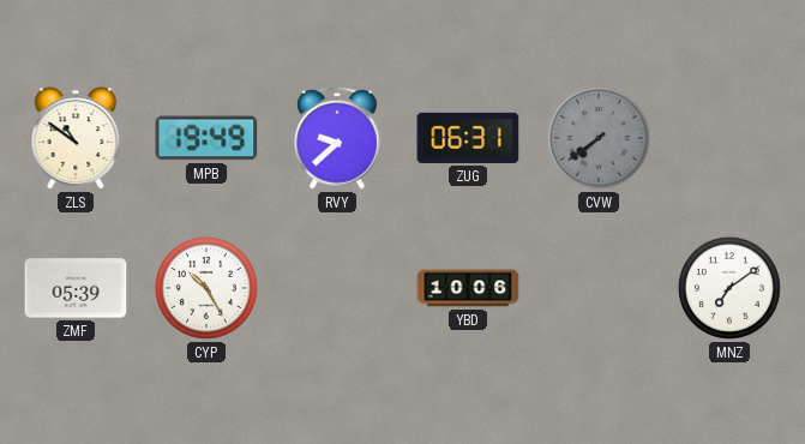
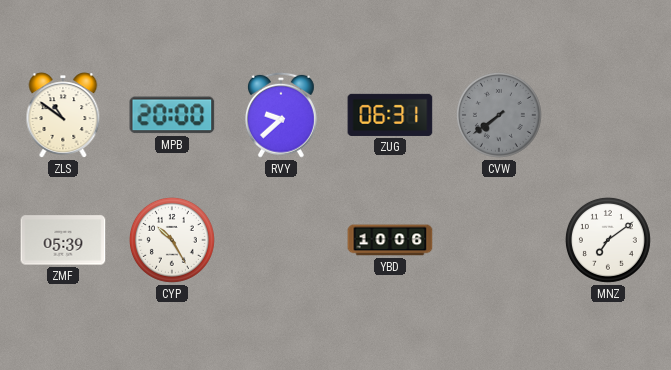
MPB: 19:49 -> 20:00
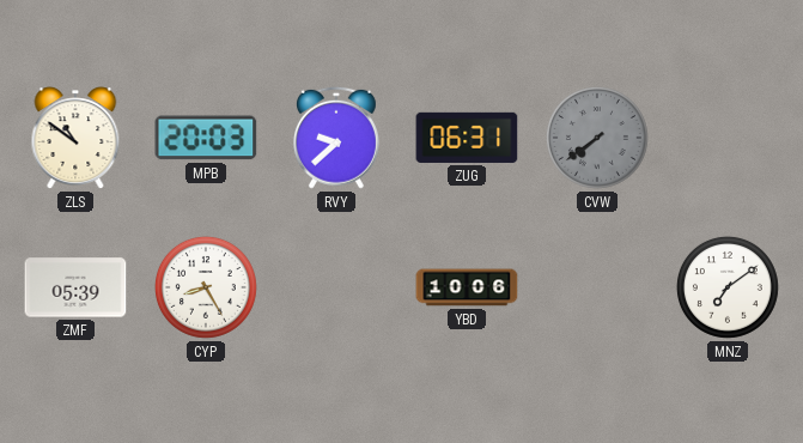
MPB: 20:00 -> 20:03
CYP: 10:25 -> 8:25
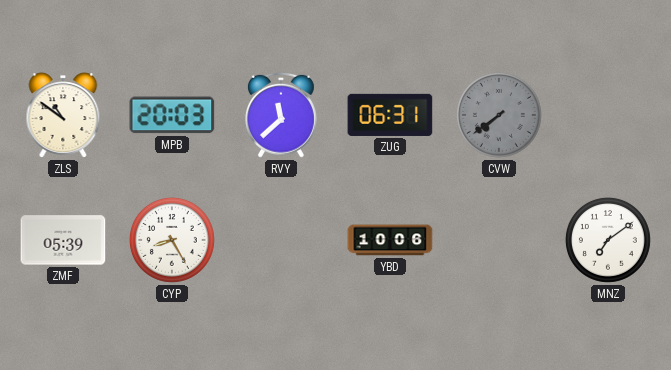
RVY: 9:38 -> 11:38
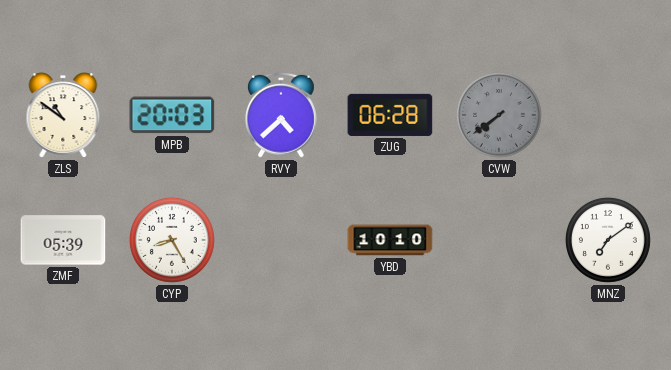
RVY: 11:38 -> 4:38
ZUG: 06:31 -> 06:28
YBD: 10:06 -> 10:10
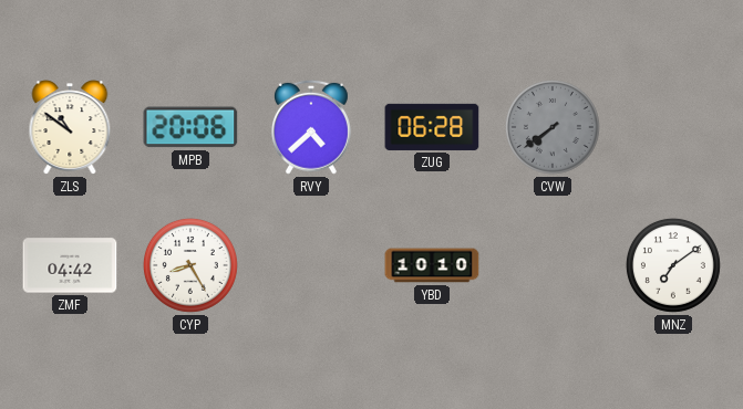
MPB: 20:03 -> 20:06
ZMF: 05:39 -> 04:42
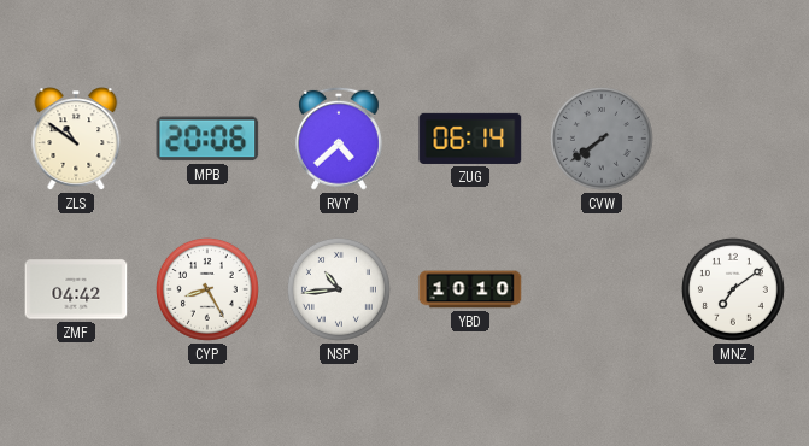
ZUG: 06:28 -> 06:14
NSP: none -> 10:44
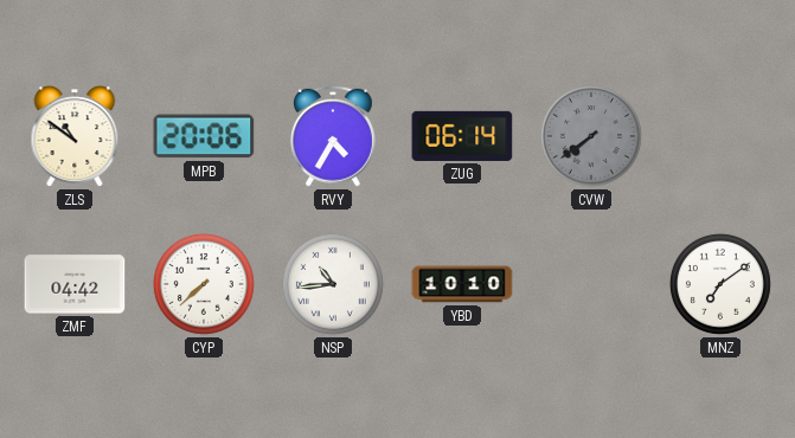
RVY: 4:38 -> 4:35
CYP: 8:25 -> 7:38
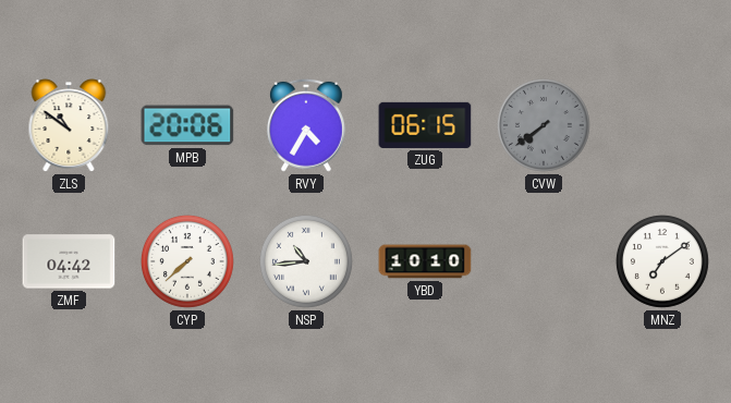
ZUG: 06:14 -> 06:15
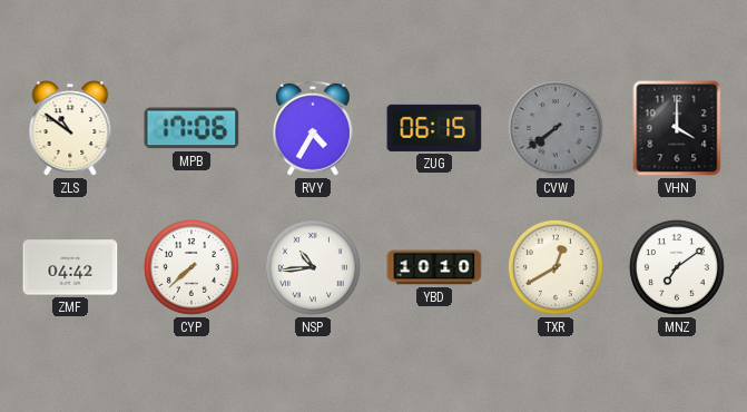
MPB: 20:06 -> 17:06
VHN: none -> 4:00
TXR: none -> 12:40
